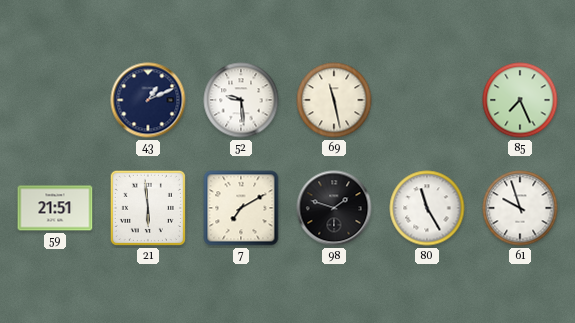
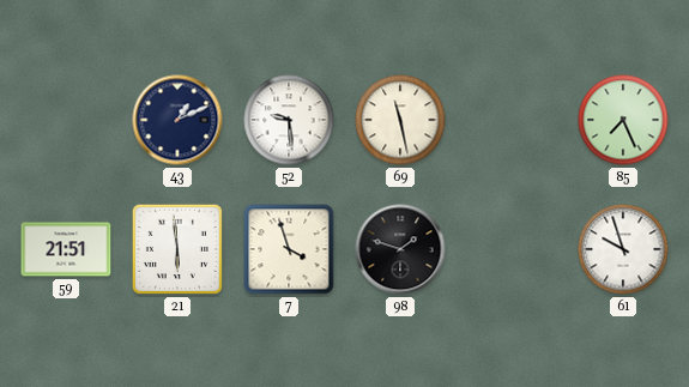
7: 7:10 -> 3:57
80: 11:25 -> none
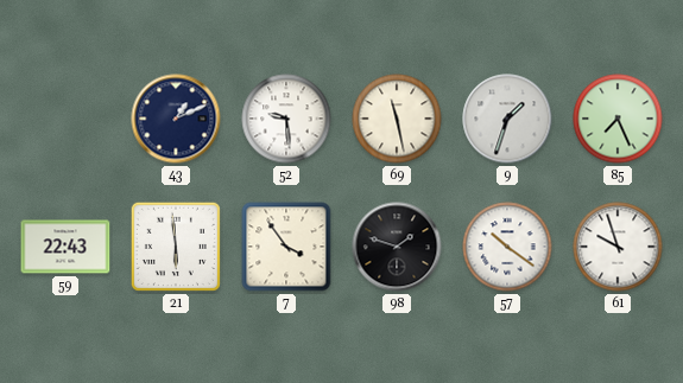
9: none -> 1:33
59: 21:51 -> 22:43
7: 3:57 -> 3:54
57: none -> 10:21
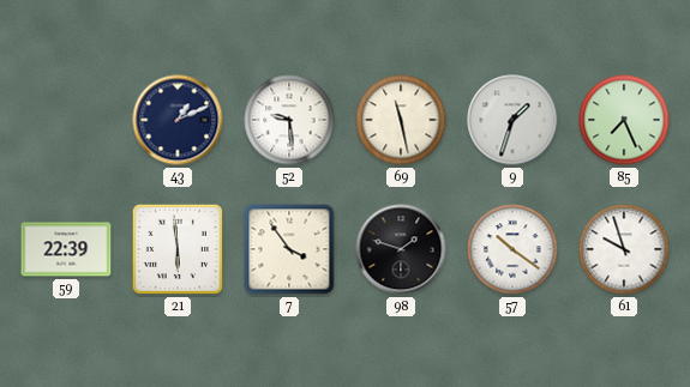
59: 22:43 -> 22:39
